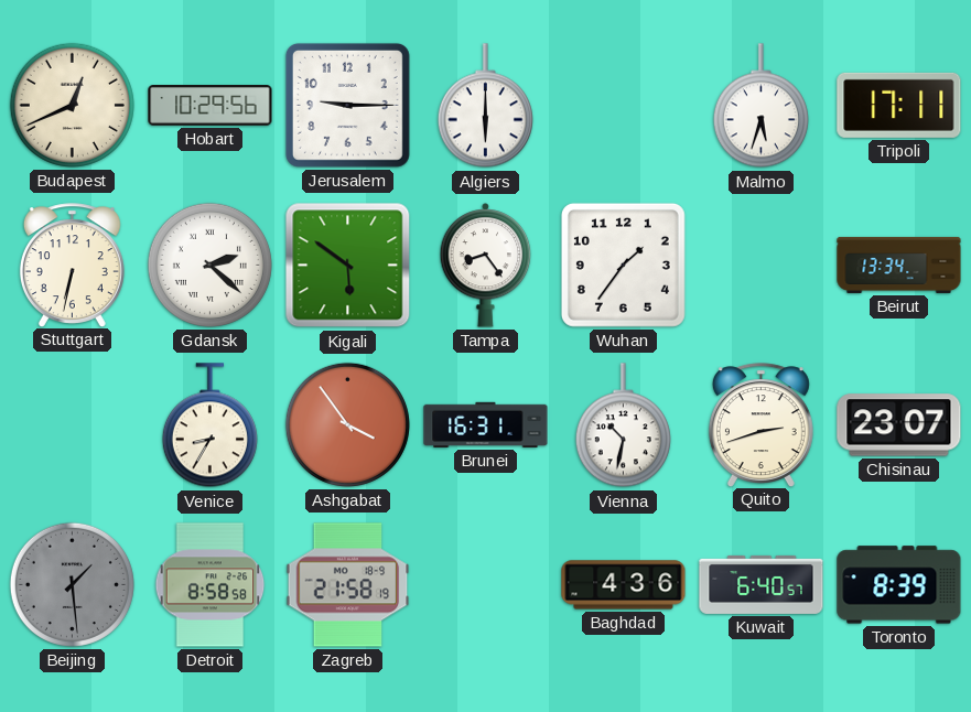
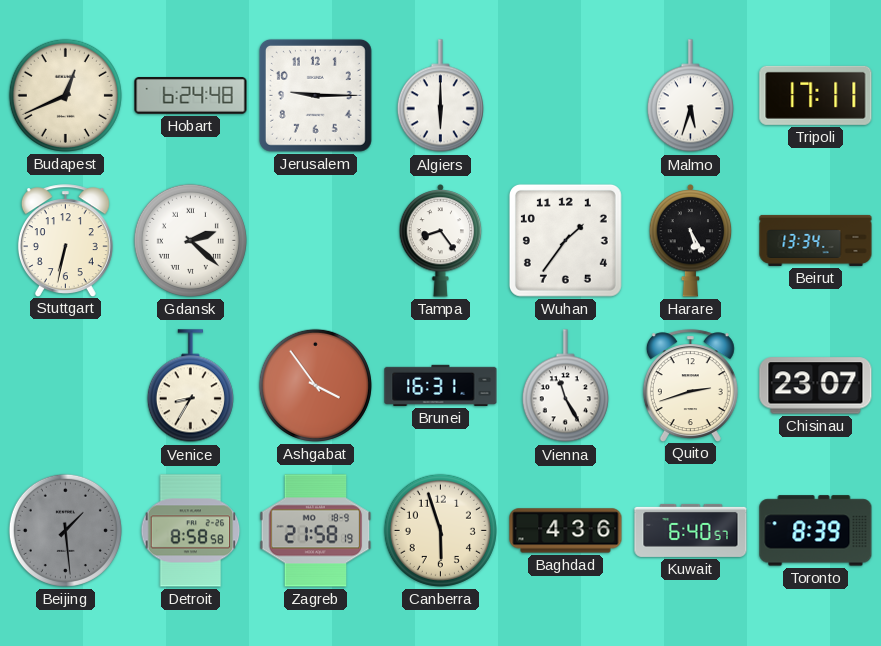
Hobart: 10:29 -> 6:24
Kigali: 5:51 -> none
Harare: none -> 5:25
Vienna: 10:32 -> 11:25
Canberra: none -> 5:57
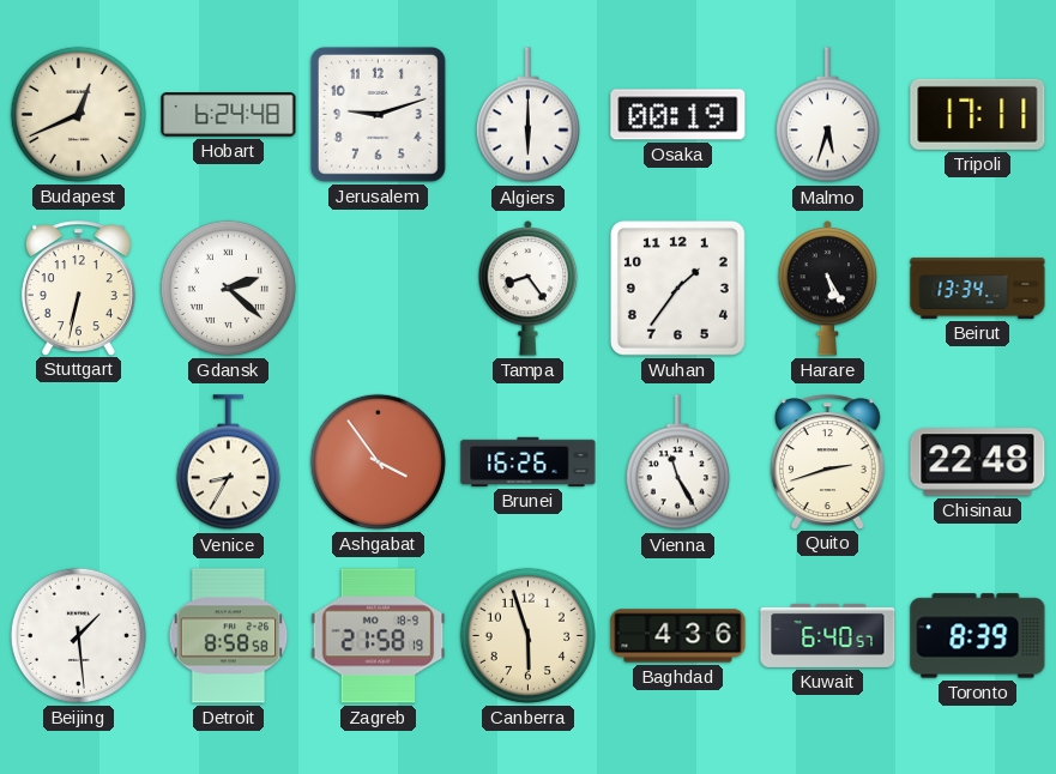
Jerusalem: 9:15 -> 9:12
Osaka: none -> 00:19
Brunei: 16:31 -> 16:26
Chisinau: 23:07 -> 22:48
Beijing dial: grey -> white
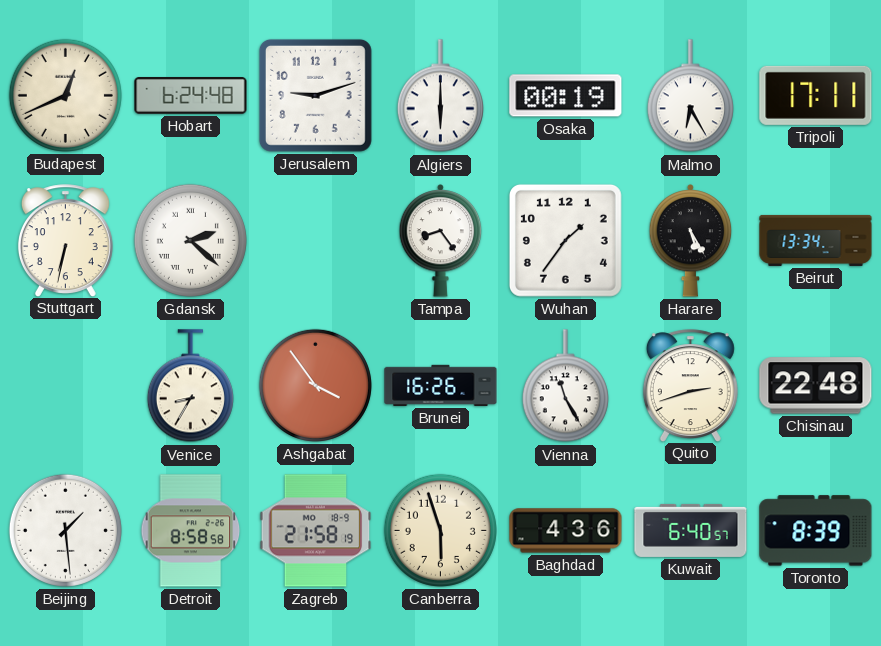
Malmo: 5:33 -> 6:25
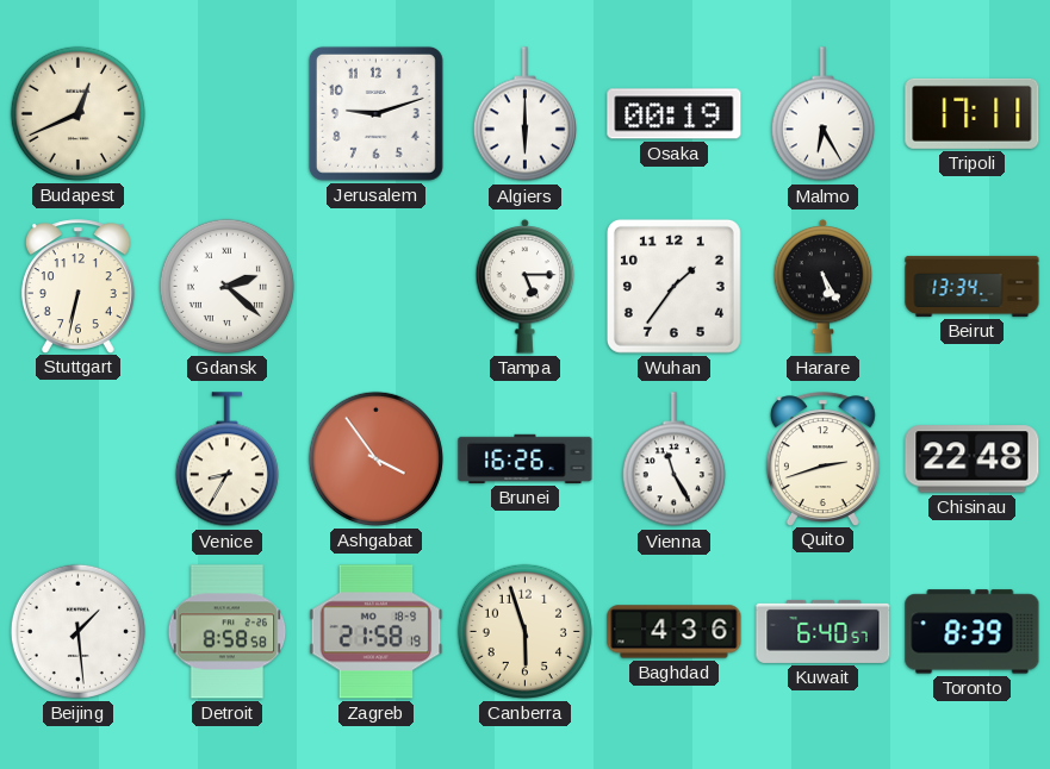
Hobart: 6:24 -> none
Tampa: 8:24 -> 5:15
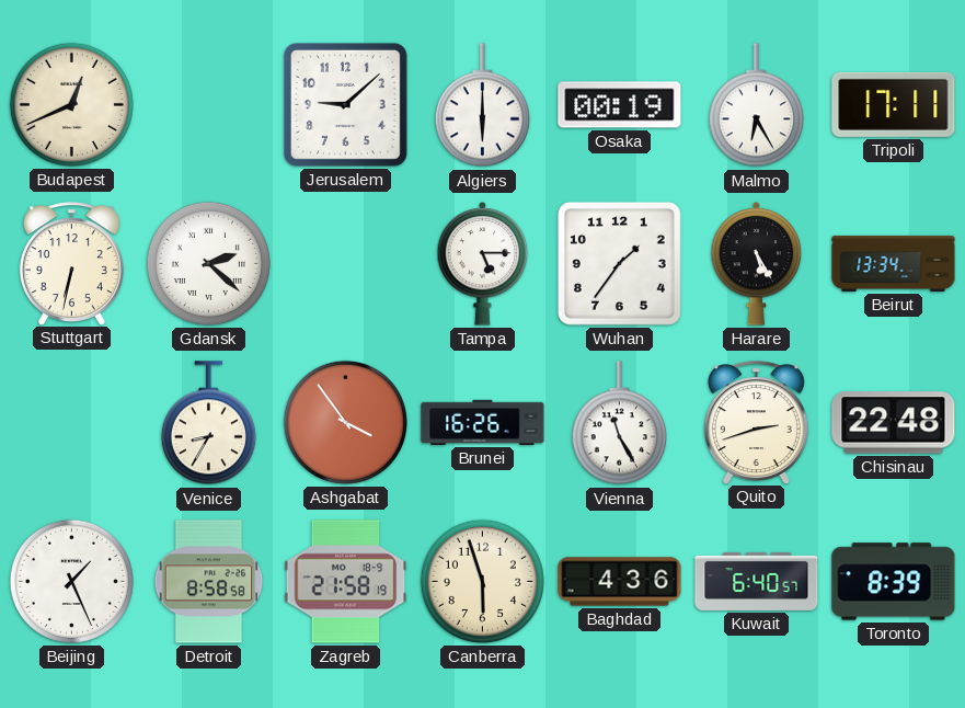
Jerusalem: 9:12 -> 9:08
Beijing: 1:29 -> 1:26
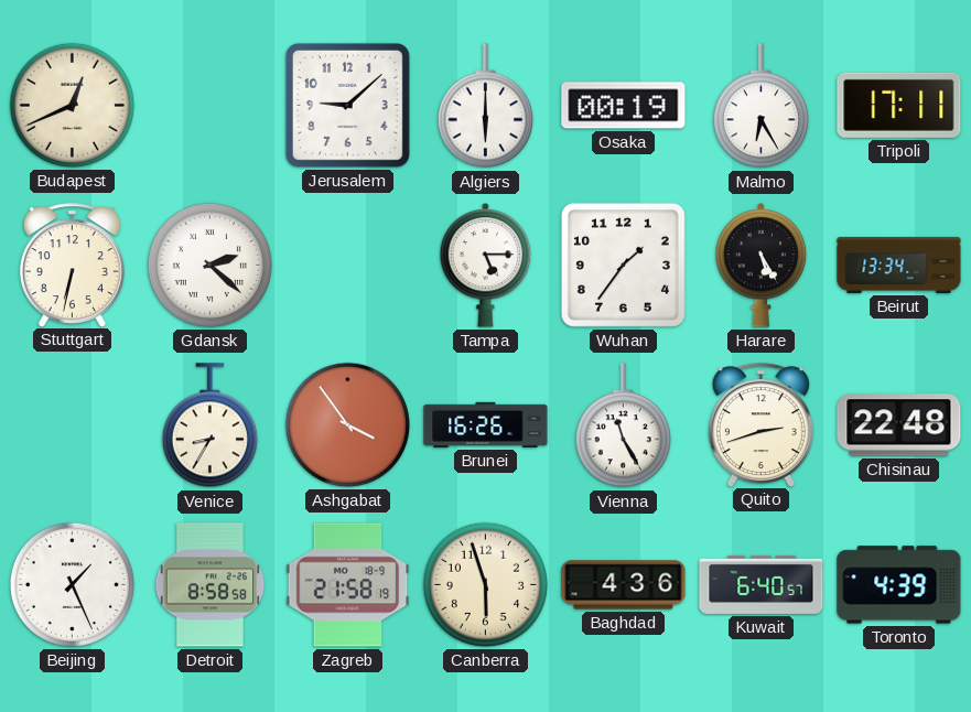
Toronto: 8:39 -> 4:39
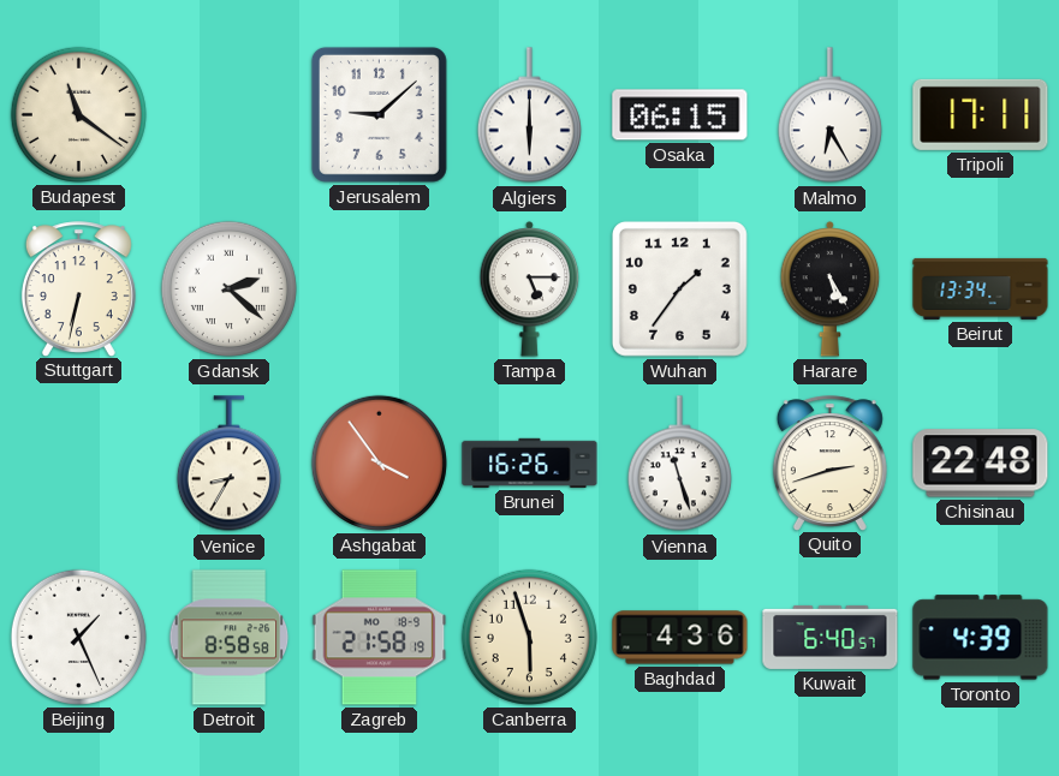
Budapest: 12:41 -> 11:21
Osaka: 00:19 -> 06:15
Vienna: 11:25 -> 11:27
